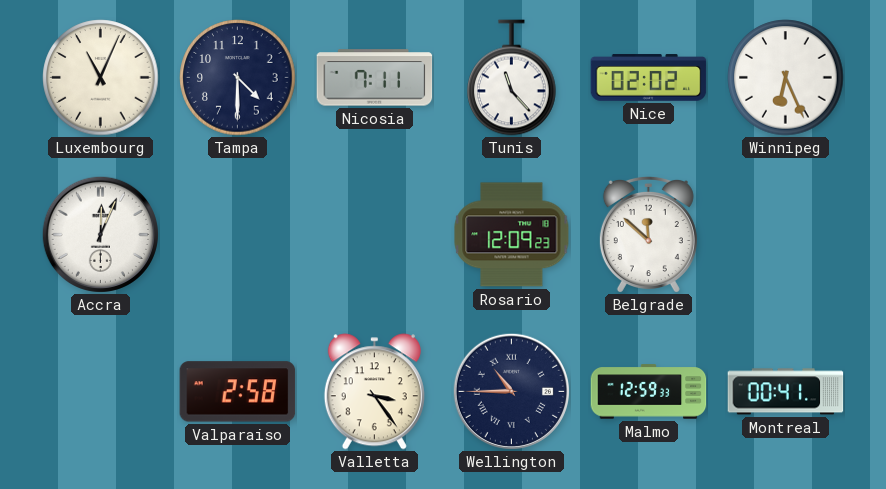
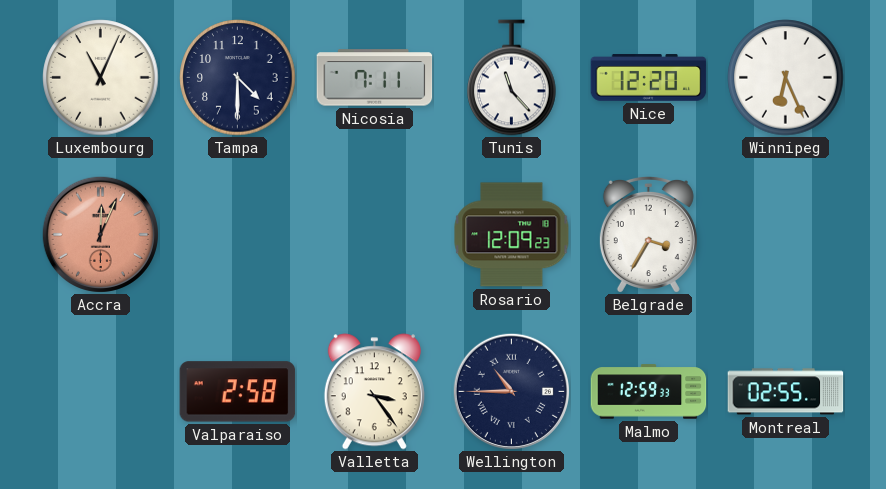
Nice: 02:02 -> 12:20
Accra dial: white -> salmon
Belgrade: 11:52 -> 3:35
Montreal: 00:41 -> 02:55
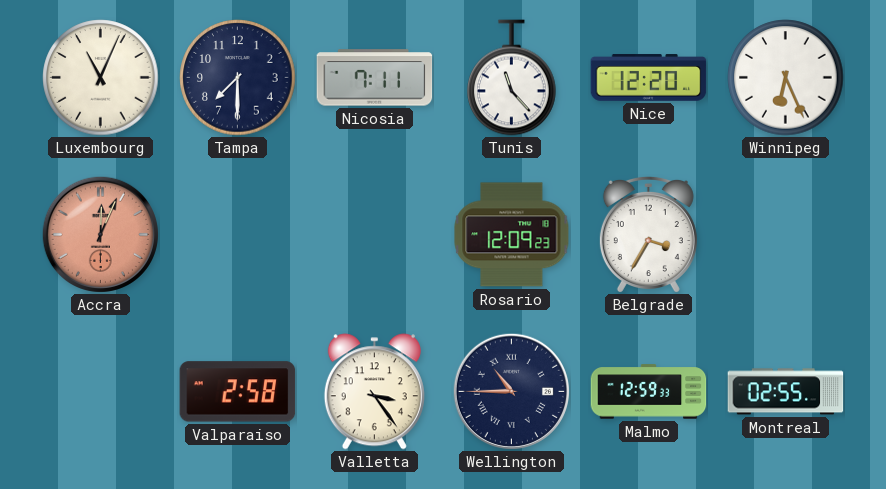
Tampa: 4:30 -> 7:30
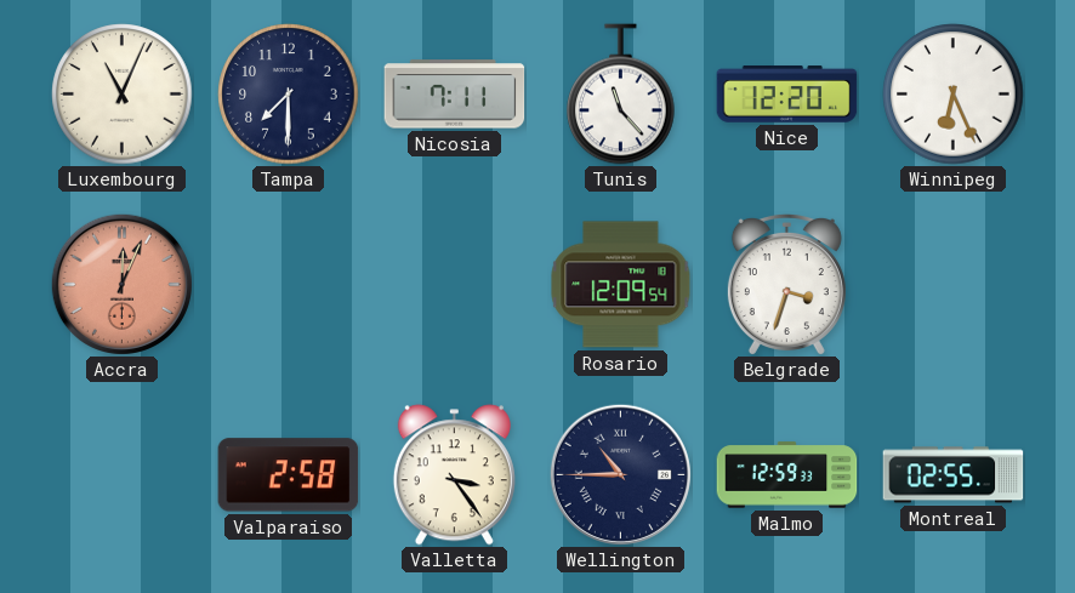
Rosario: 12:09:23 -> 12:09:54
Belgrade: 3:35 -> 3:33
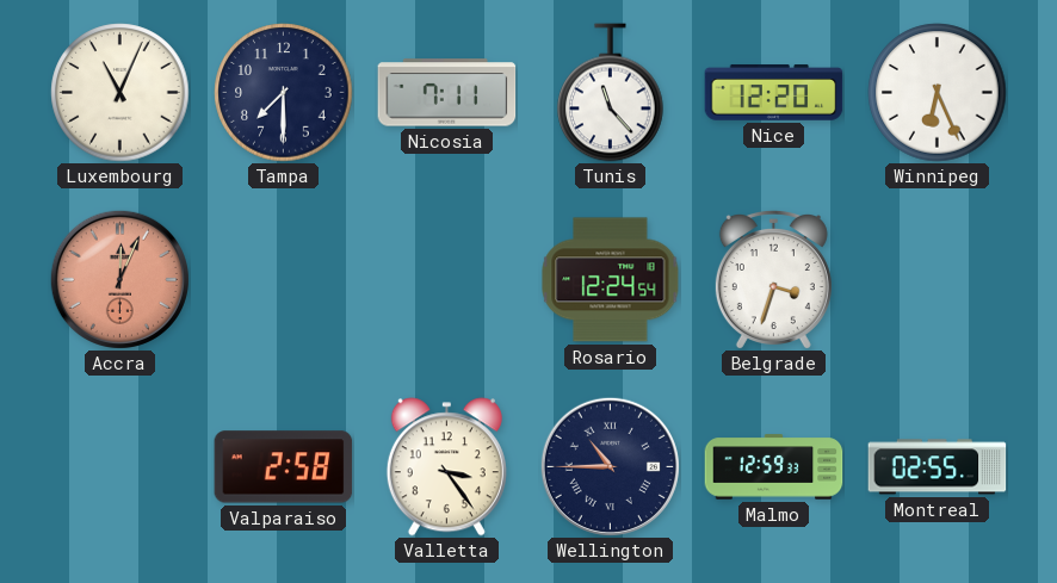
Rosario: 12:09 -> 12:24
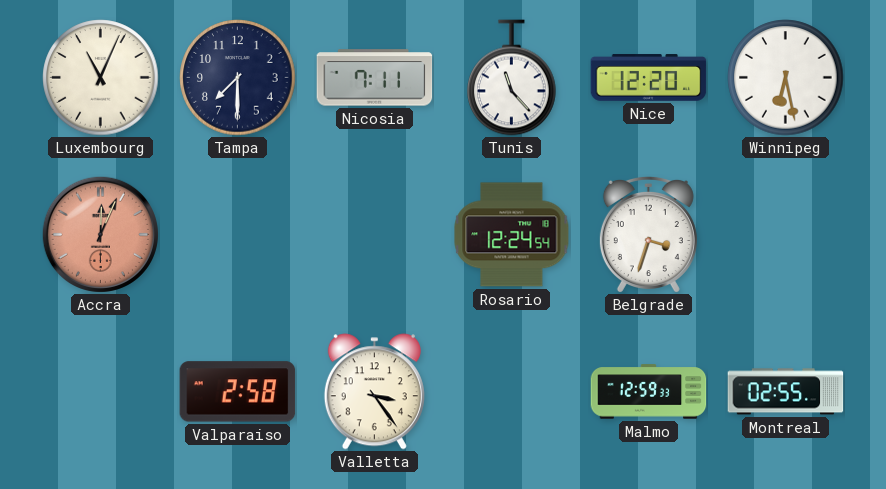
Winnipeg: 6:26 -> 6:28
Wellington: 10:45 -> none
